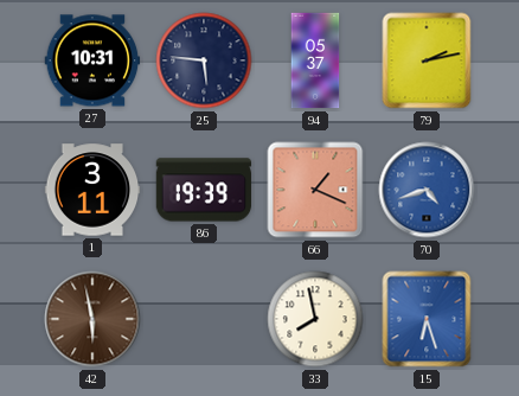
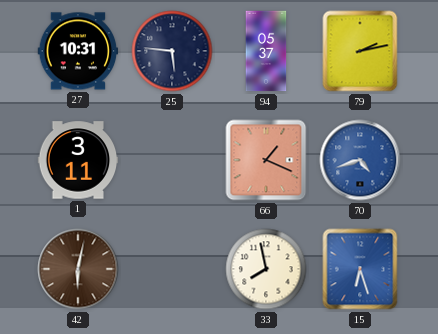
86: 19:39 -> none
42: 5:58 -> 6:02
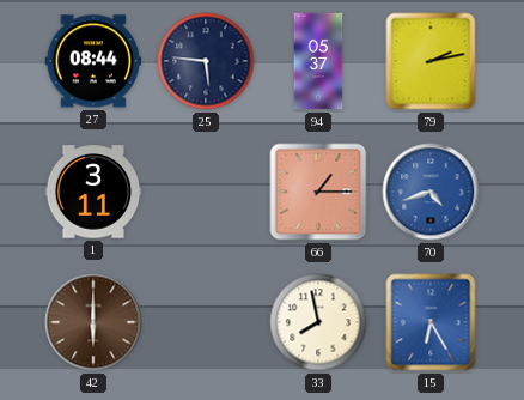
27: 10:31 -> 08:44
66: 1:19 -> 1:15
42: 6:02 -> 6:00
15: 6:27 -> 6:25
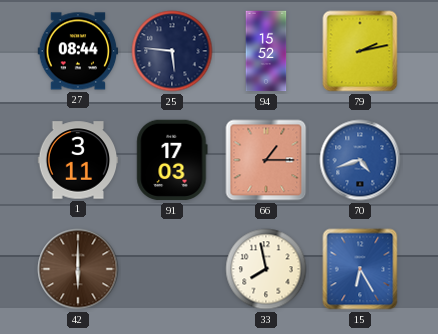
94: 05:37 -> 15:52
91: none -> 17:03
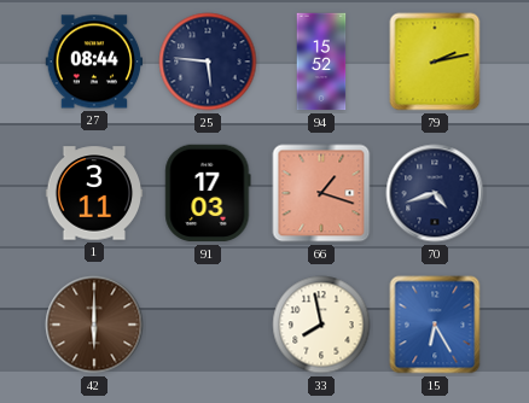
66: 1:15 -> 1:18
70 dial: blue -> navy
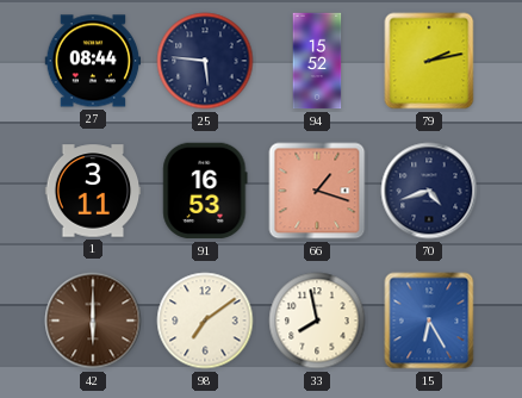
91: 17:03 -> 16:53
98: none -> 7:09
